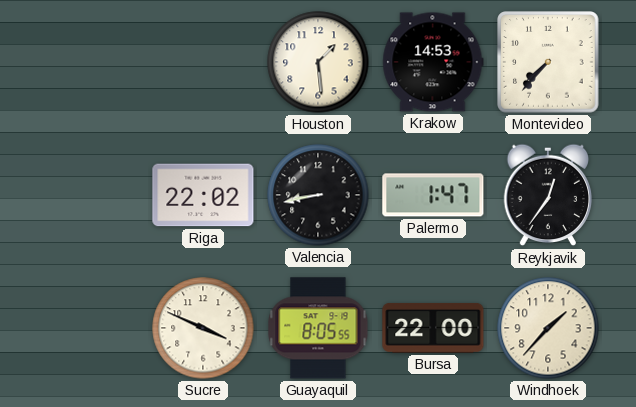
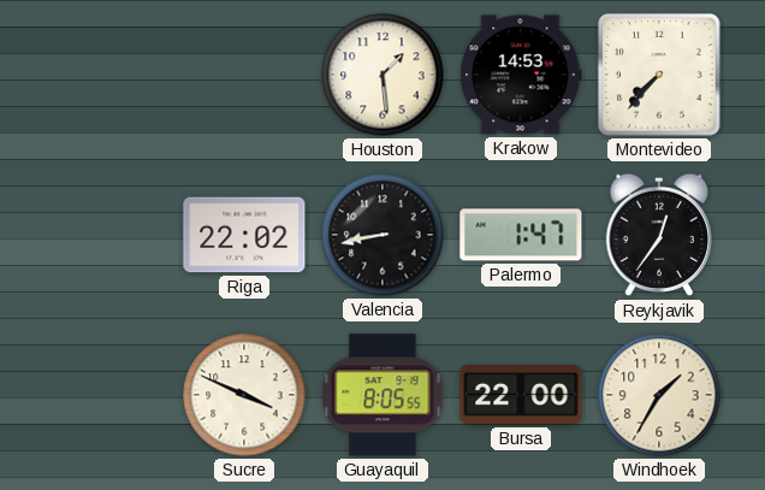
Windhoek: 1:37 -> 1:35
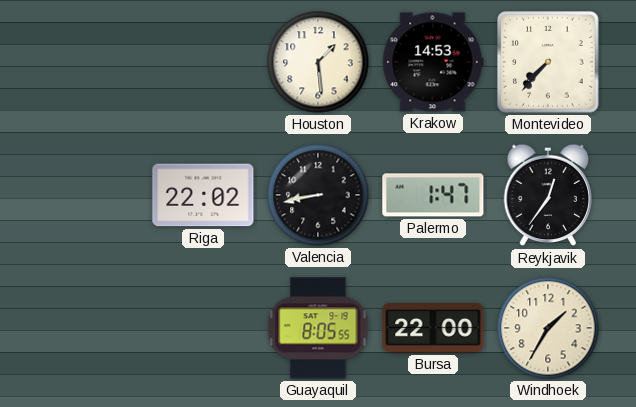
Sucre: 3:49 -> none
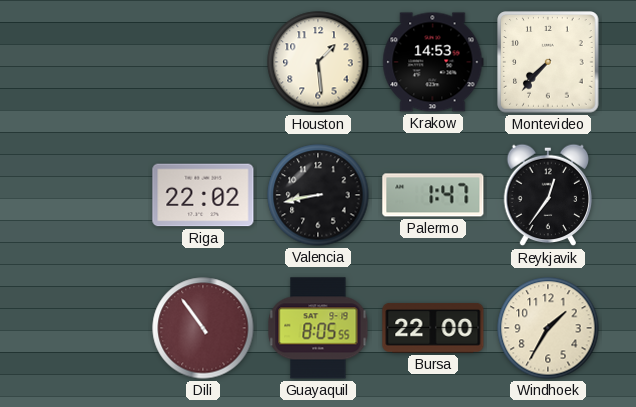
Dili: none -> 10:54
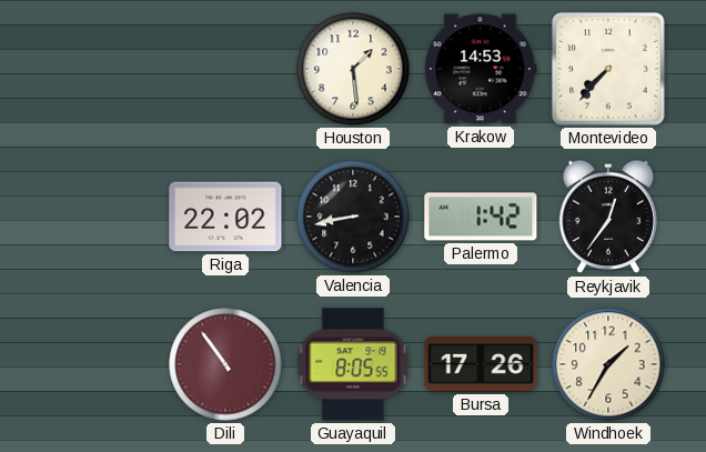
Palermo: 1:47 -> 1:42
Bursa: 22:00 -> 17:26
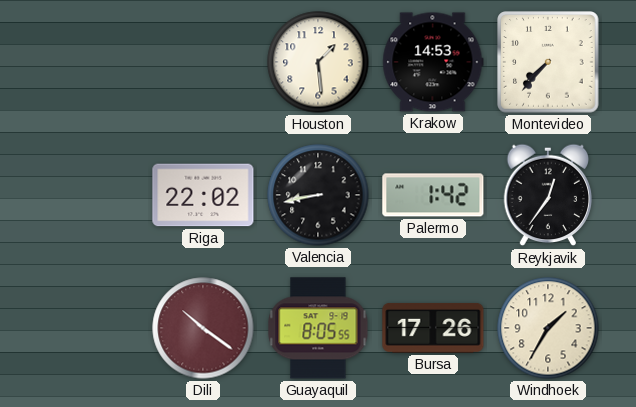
Dili: 10:54 -> 10:21
